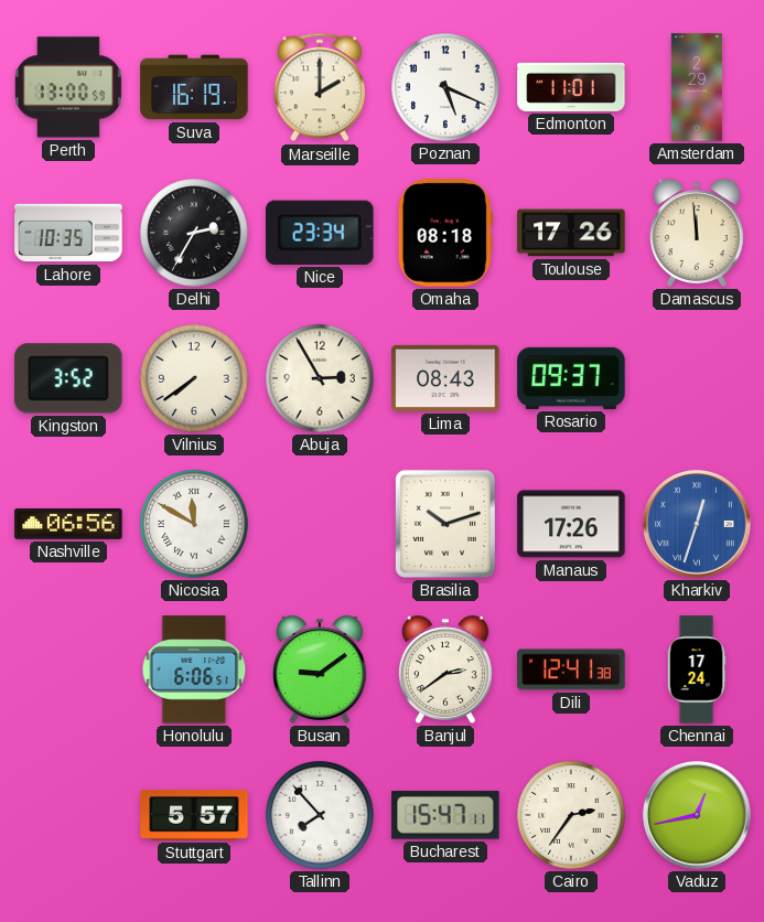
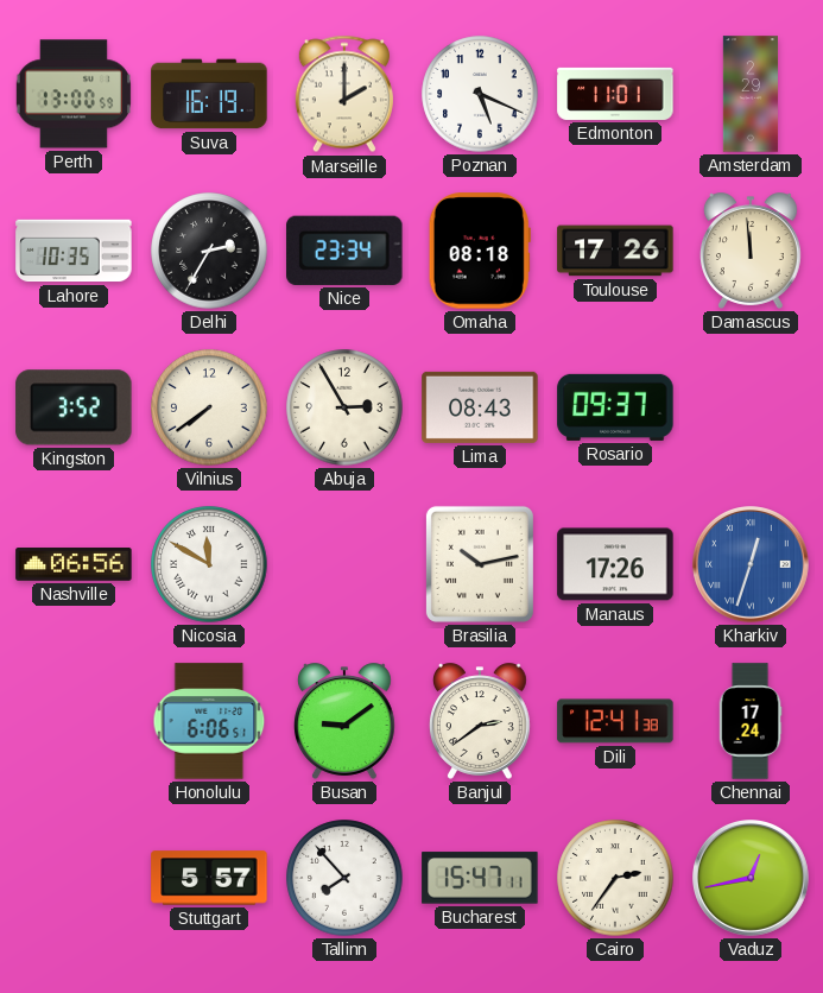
Brasilia: 10:12 -> 10:13
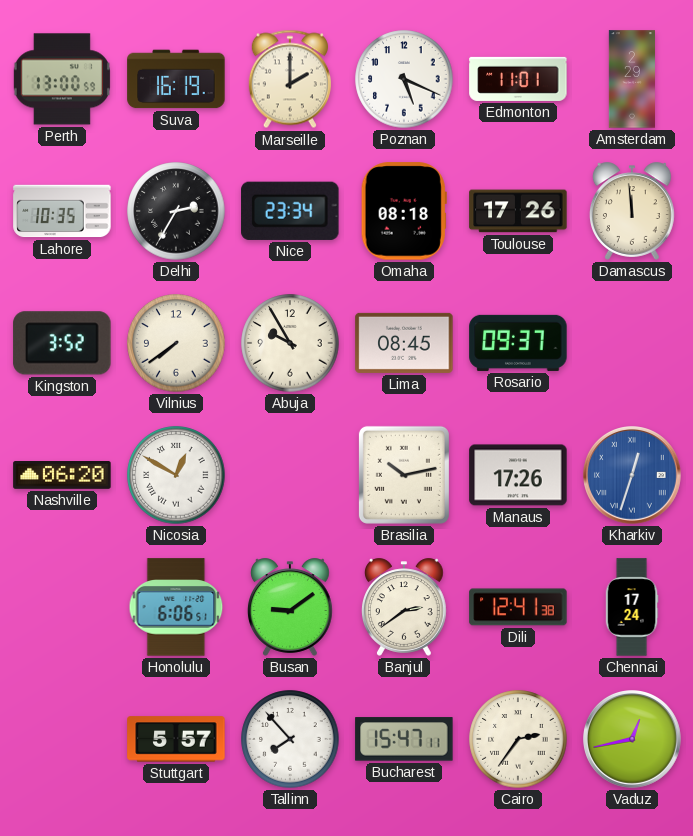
Abuja: 2:55 -> 9:55
Lima: 08:43 -> 08:45
Nashville: 06:56 -> 06:20
Nicosia: 11:50 -> 12:50
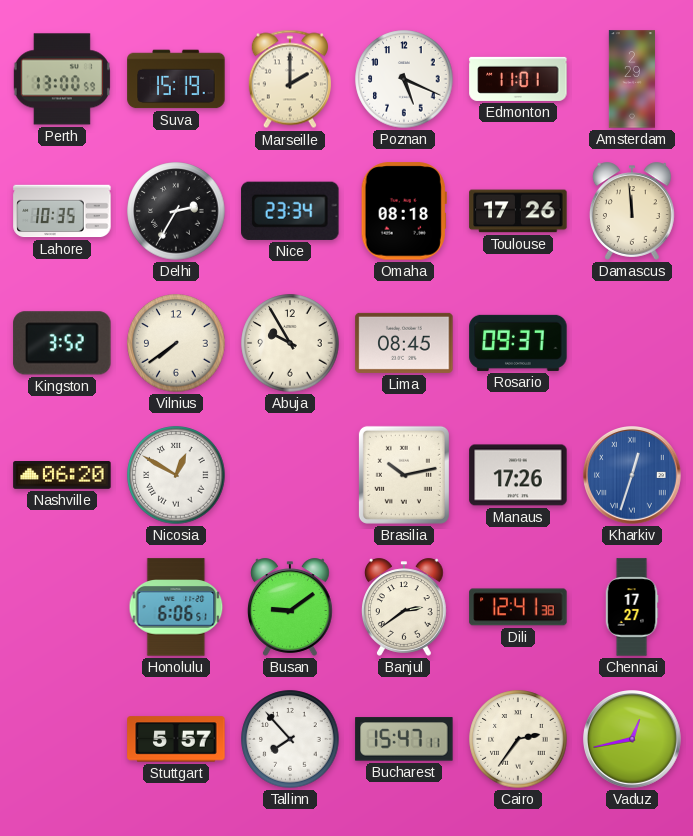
Suva: 16:19 -> 15:19
Chennai: 17:24 -> 17:27
